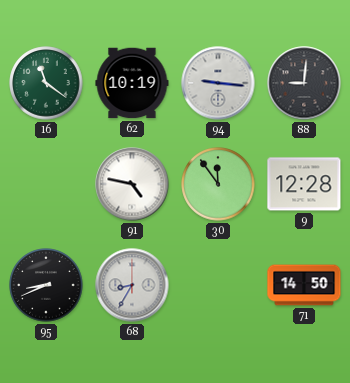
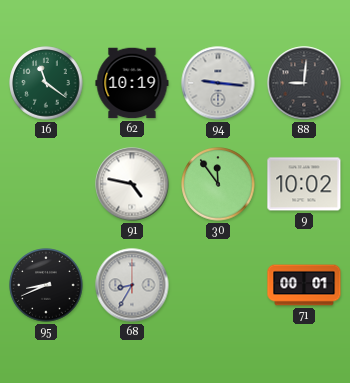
9: 12:28 -> 10:02
71: 14:50 -> 00:01
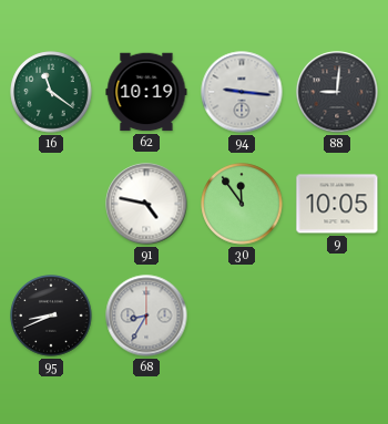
9: 10:02 -> 10:05
71: 00:01 -> none
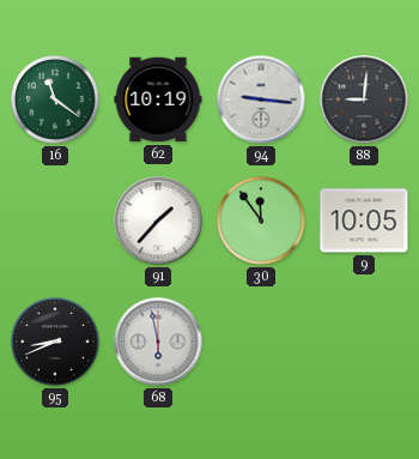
91: 4:47 -> 1:37
68: 8:35 -> 5:58
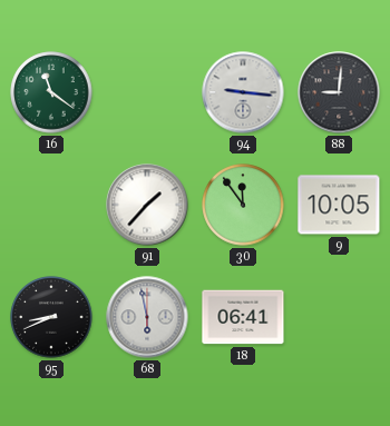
62: 10:19 -> none
18: none -> 06:41
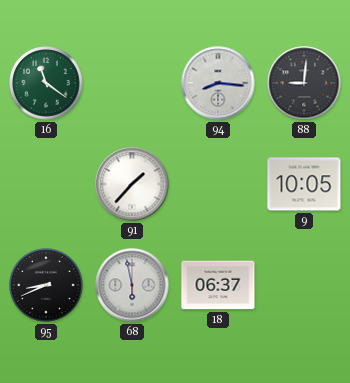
94: 9:16 -> 8:16
30: 11:54 -> none
18: 06:41 -> 06:37
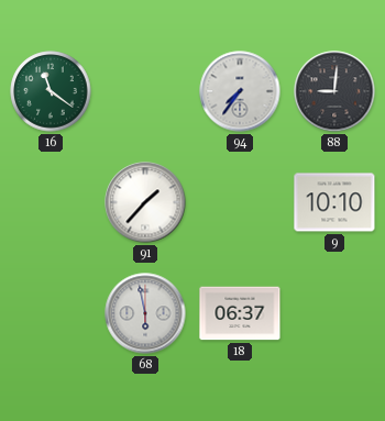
94: 8:16 -> 7:36
9: 10:05 -> 10:10
95: 8:41 -> none
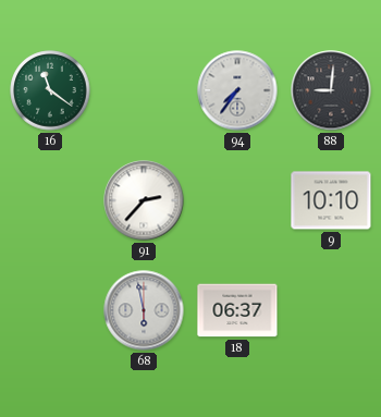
91: 1:37 -> 2:37
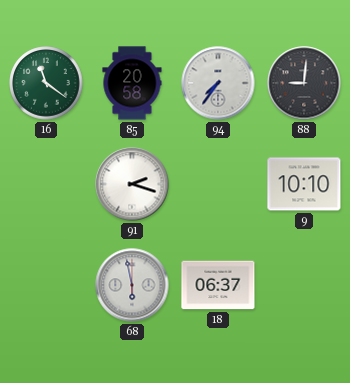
85: none -> 20:58
91: 2:37 -> 2:18
